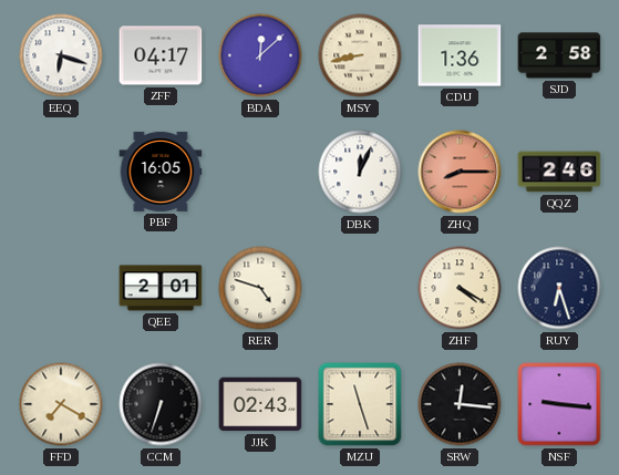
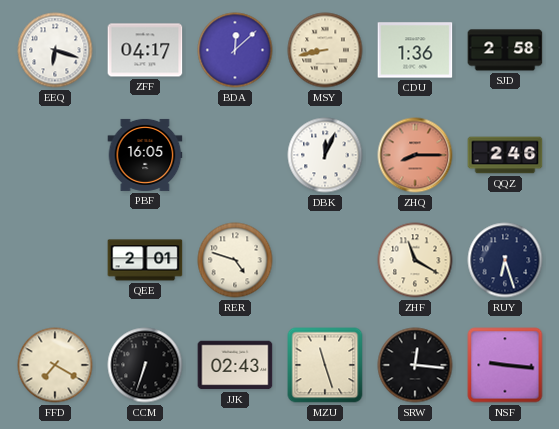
ZHF: 4:20 -> 11:20
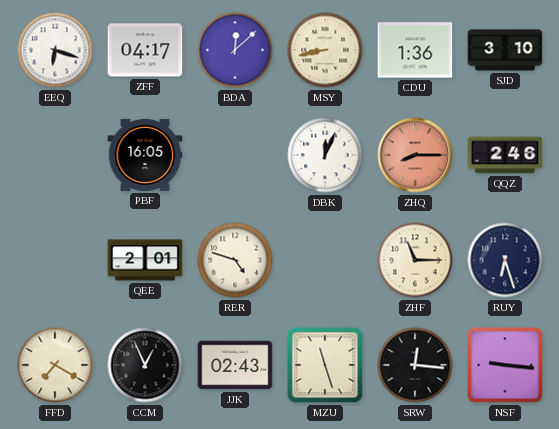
SJD: 2:58 -> 3:10
ZHF: 11:20 -> 11:15
CCM: 6:33 -> 12:56
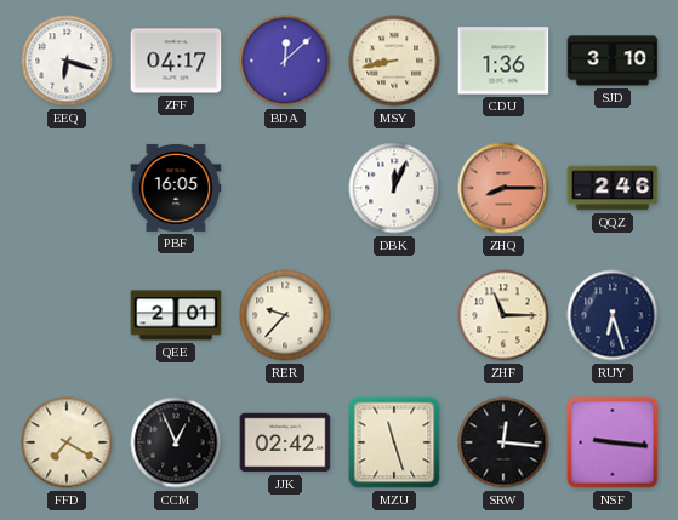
RER: 4:48 -> 9:37
JJK: 02:43 -> 02:42
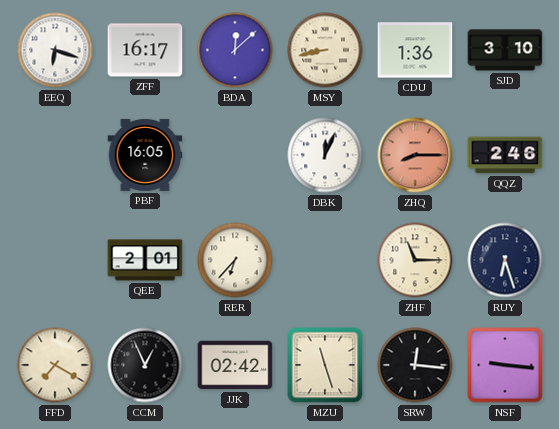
ZFF: 04:17 -> 16:17
RER: 9:37 -> 6:37
